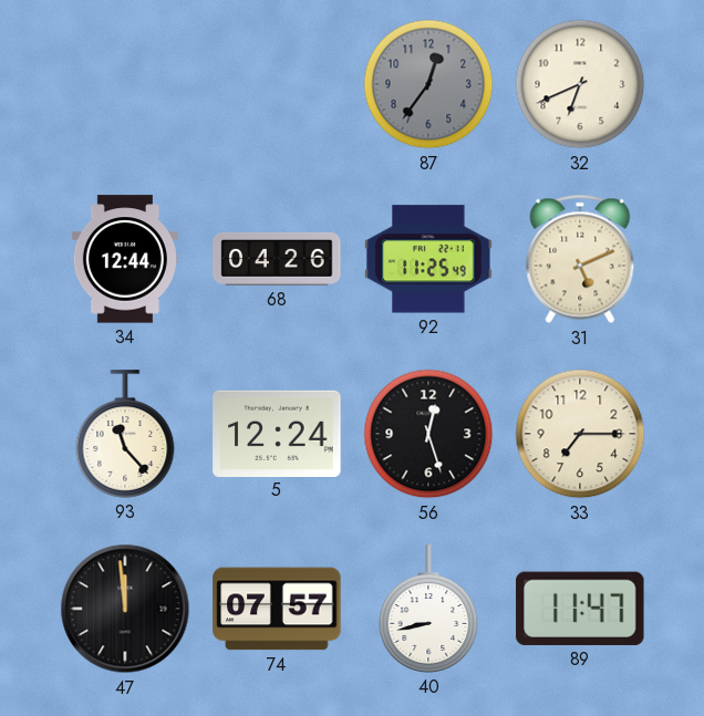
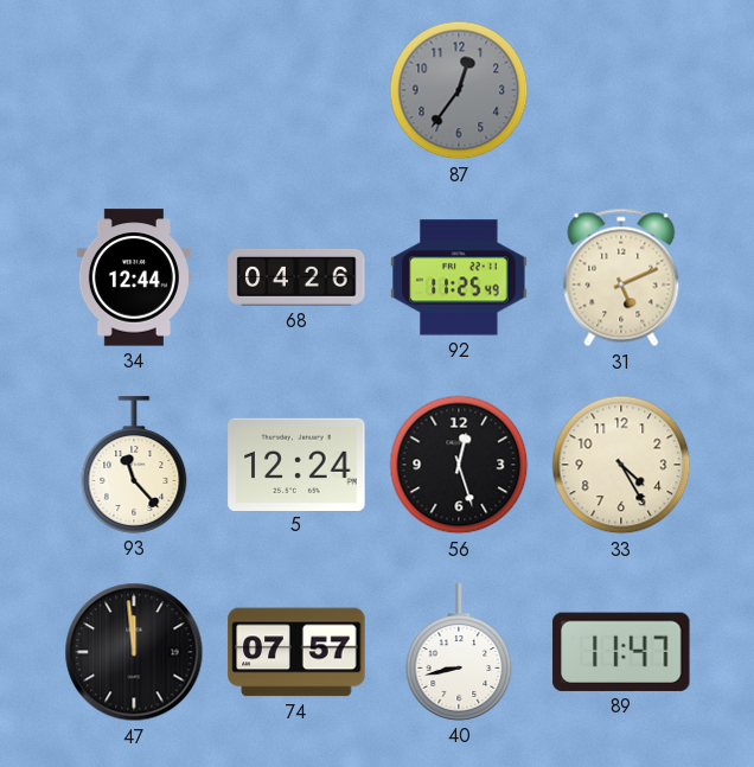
32: 6:41 -> none
33: 7:15 -> 4:25
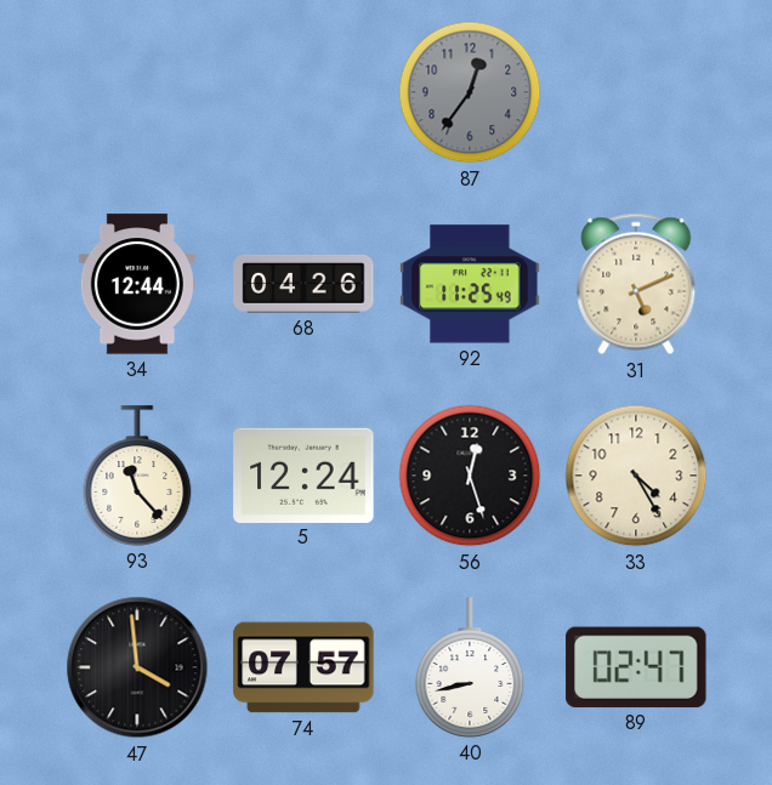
47: 11:59 -> 3:59
89: 11:47 -> 02:47
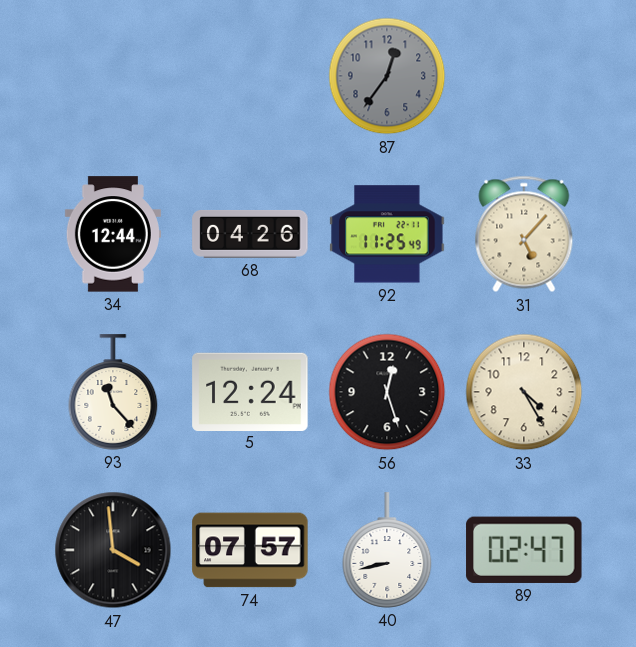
31: 5:11 -> 5:07
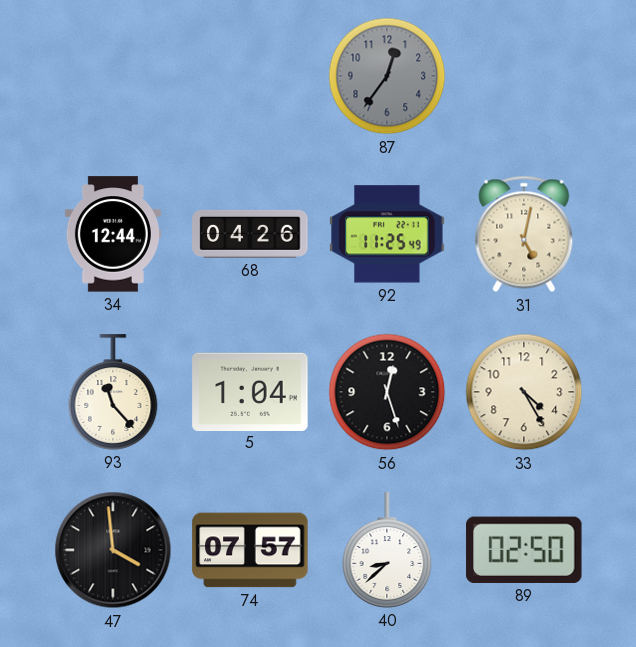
31: 5:07 -> 5:02
5: 12:24 -> 1:04
40: 8:43 -> 8:38
89: 02:47 -> 02:50
